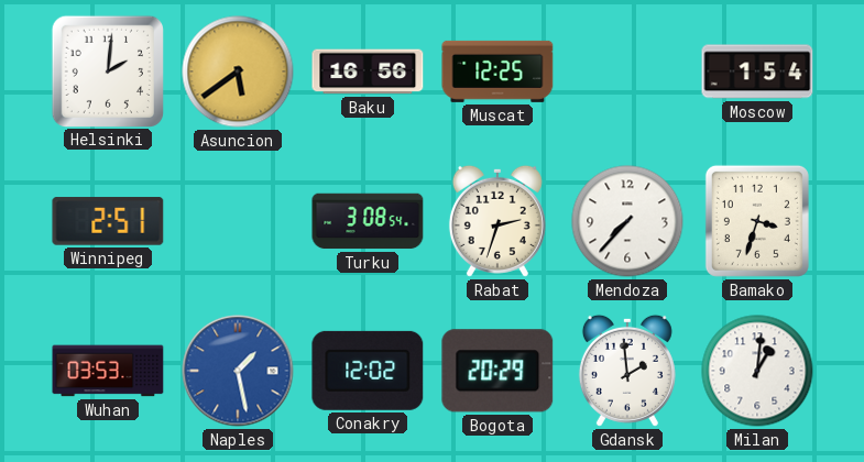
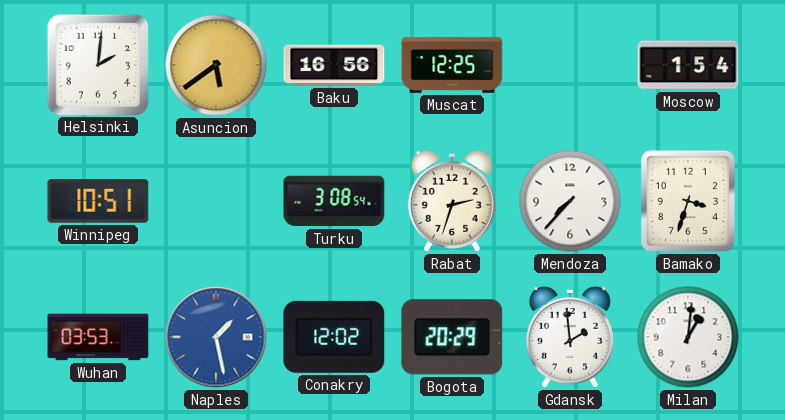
Winnipeg: 2:51 -> 10:51
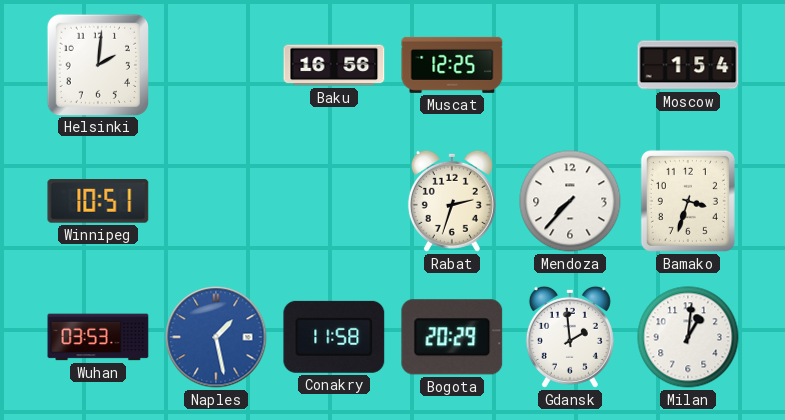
Asuncion: 5:39 -> none
Turku: 3:08 -> none
Conakry: 12:02 -> 11:58
